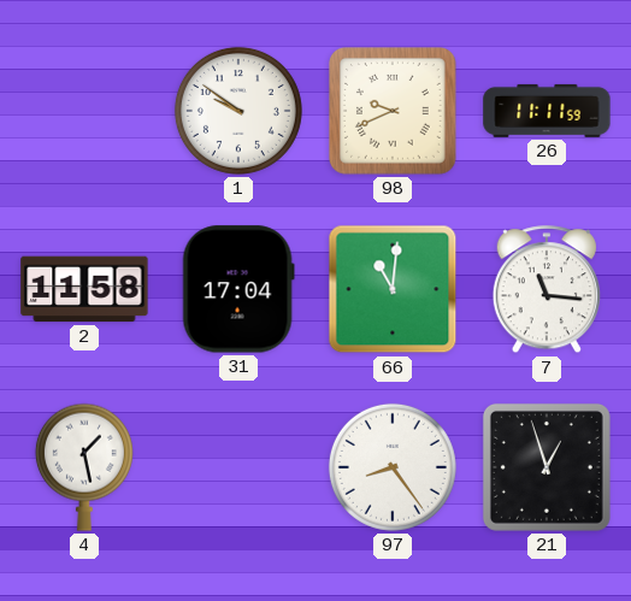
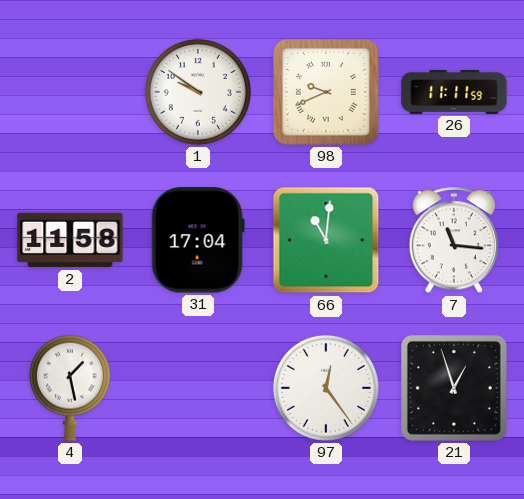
97: 8:24 -> 12:24
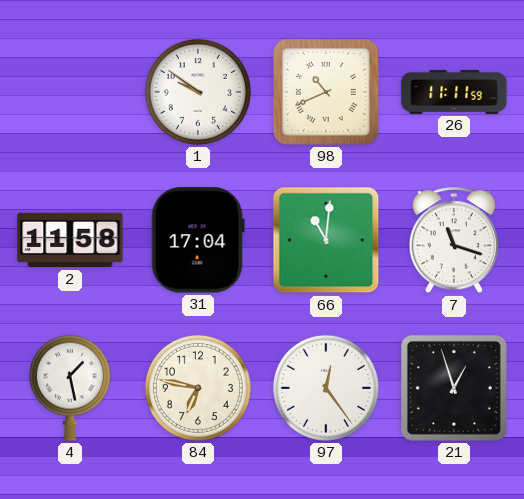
98: 9:41 -> 10:41
7: 11:16 -> 11:18
84: none -> 6:47
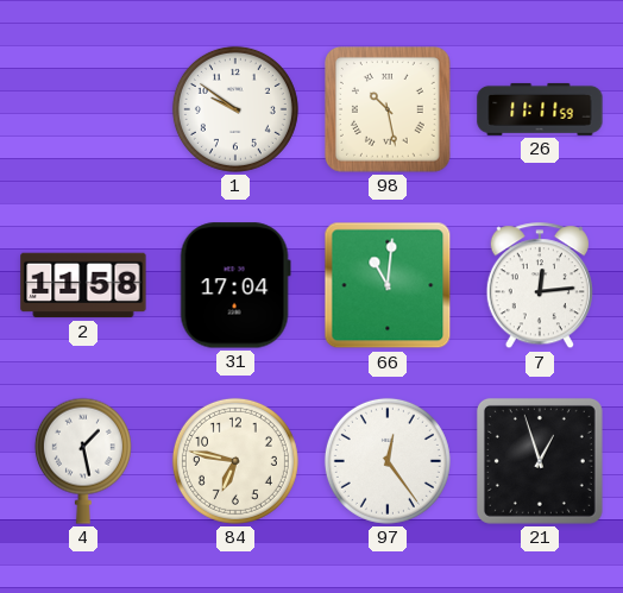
98: 10:41 -> 10:28
7: 11:18 -> 12:14
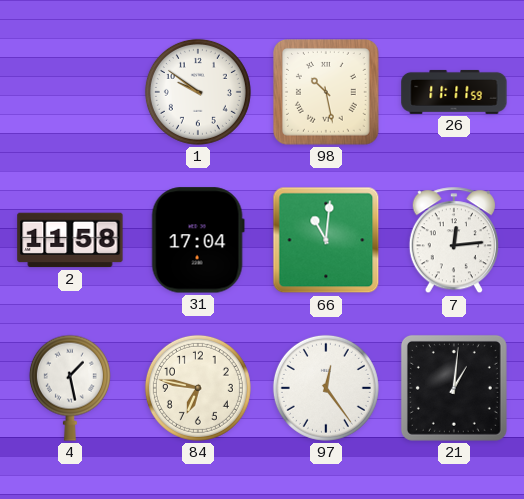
21: 12:57 -> 1:01
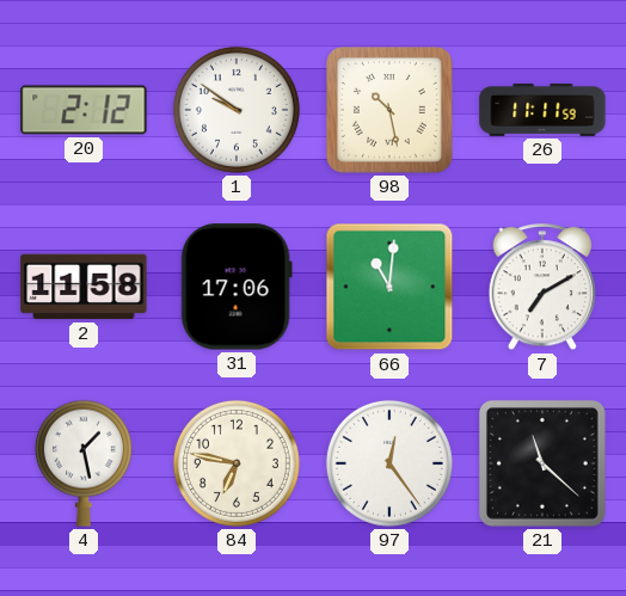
20: none -> 2:12
31: 17:04 -> 17:06
7: 12:14 -> 7:10
21: 1:01 -> 11:22
